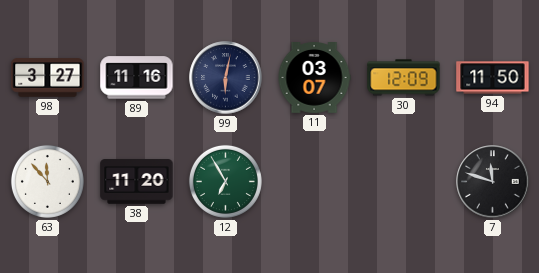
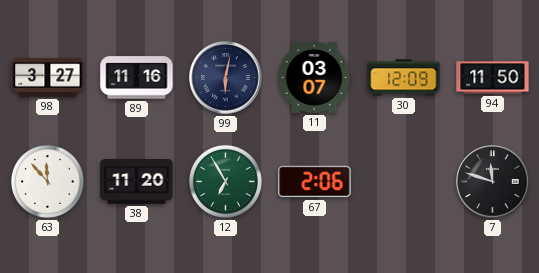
67: none -> 2:06
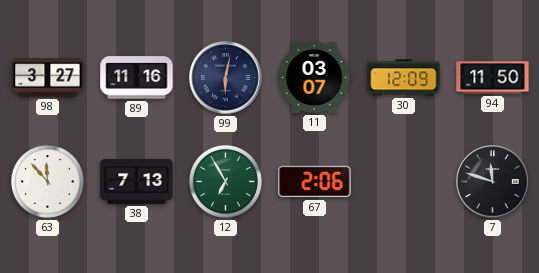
38: 11:20 -> 7:13
